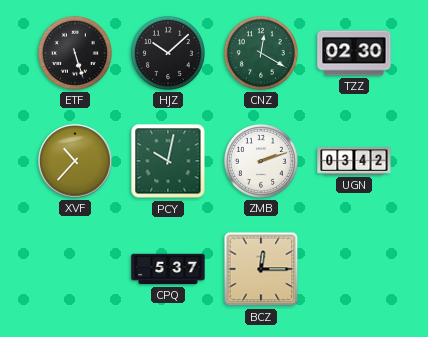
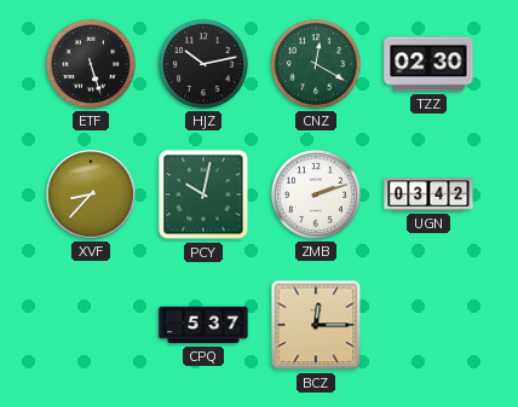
HJZ: 10:08 -> 10:13
XVF: 10:37 -> 8:37
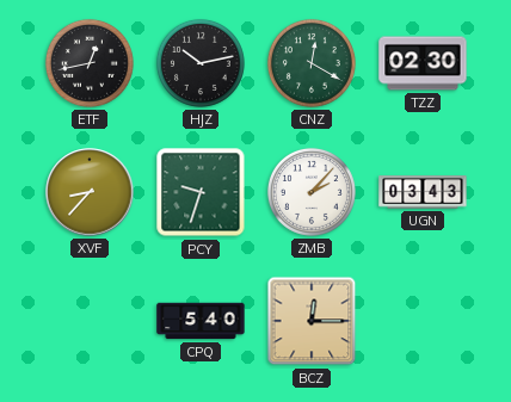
ETF: 5:27 -> 12:43
PCY: 10:02 -> 9:33
ZMB: 2:12 -> 2:07
UGN: 03:42 -> 03:43
CPQ: 5:37 -> 5:40
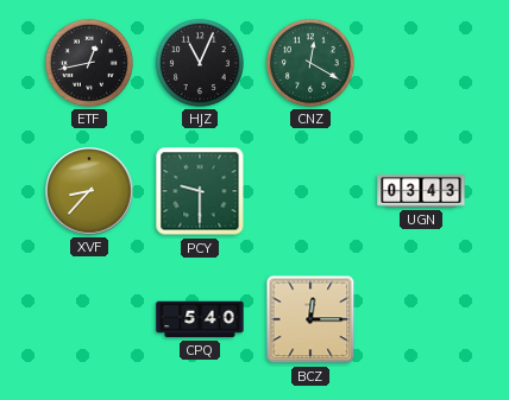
HJZ: 10:13 -> 11:04
TZZ: 02:30 -> none
PCY: 9:33 -> 9:30
ZMB: 2:07 -> none
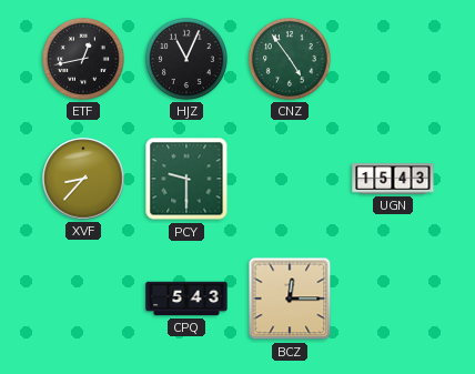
CNZ: 12:20 -> 4:54
UGN: 03:43 -> 15:43
CPQ: 5:40 -> 5:43
